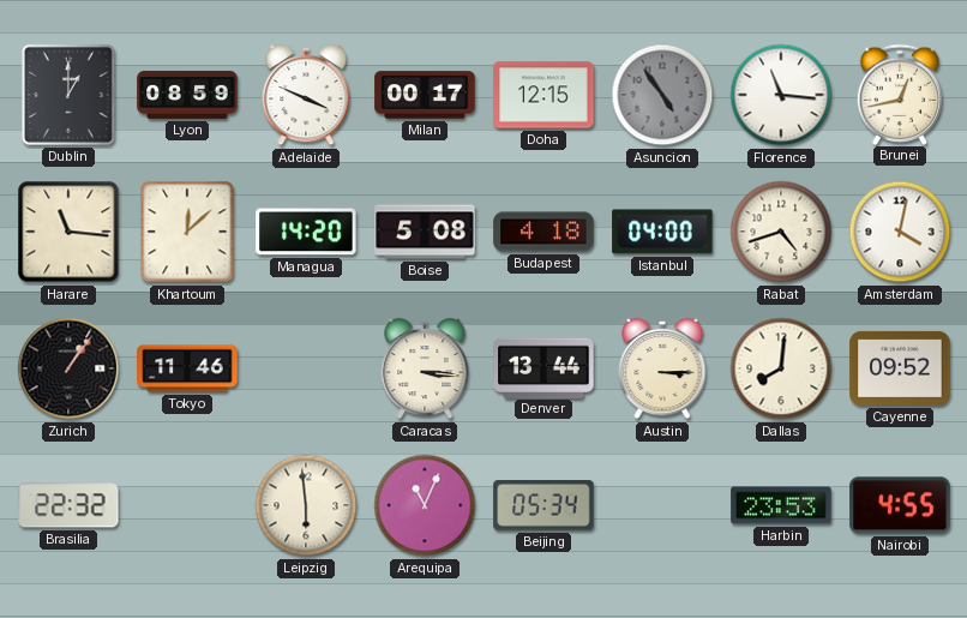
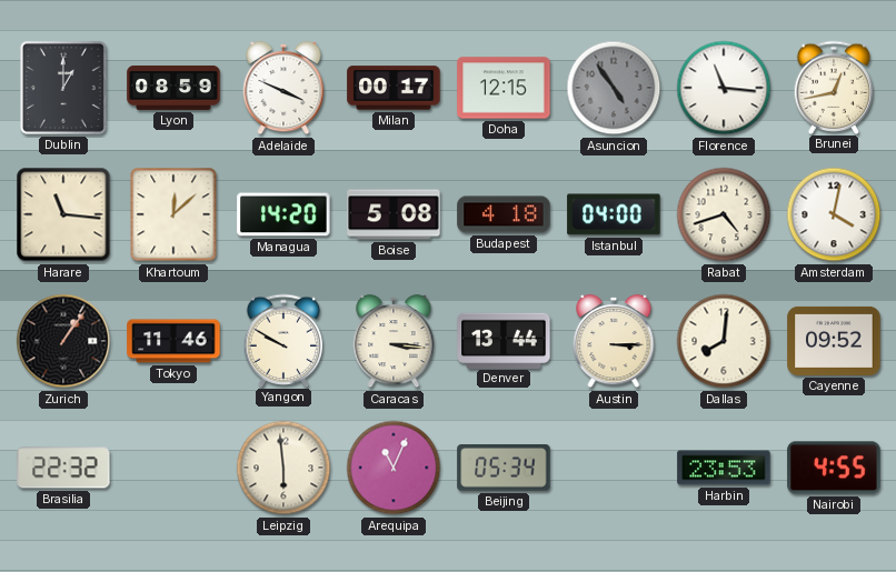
Yangon: none -> 9:50
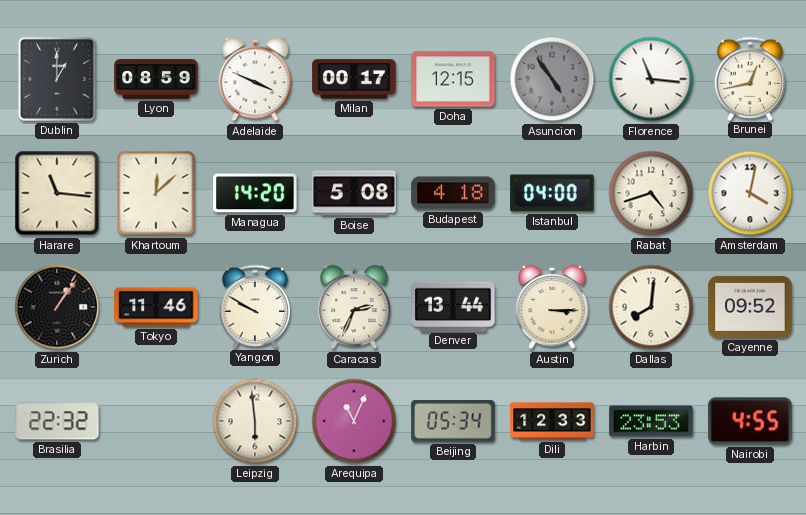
Caracas: 3:16 -> 2:34
Dili: none -> 12:33
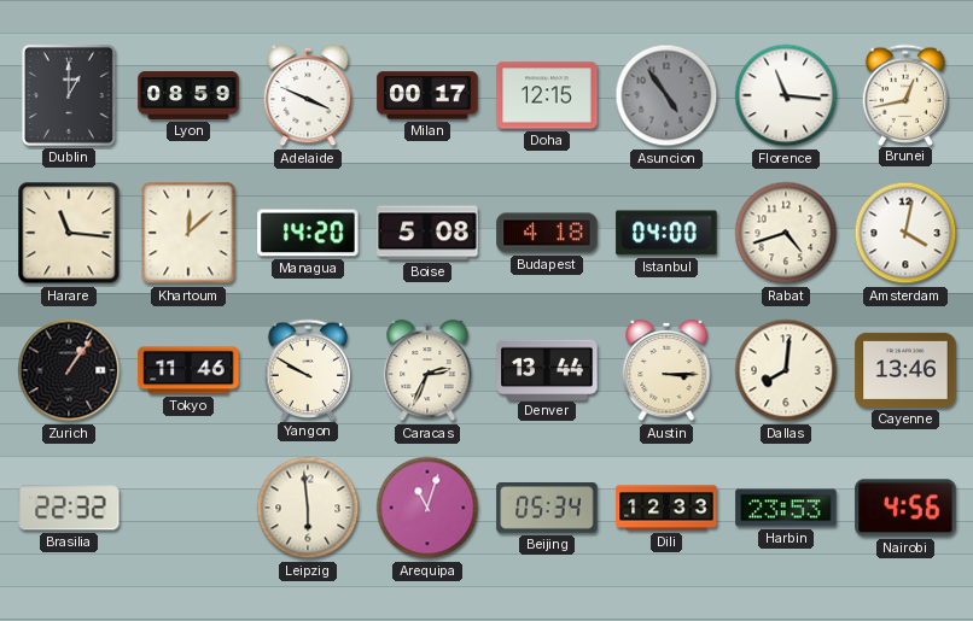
Cayenne: 09:52 -> 13:46
Arequipa: 11:04 -> 11:03
Nairobi: 4:55 -> 4:56
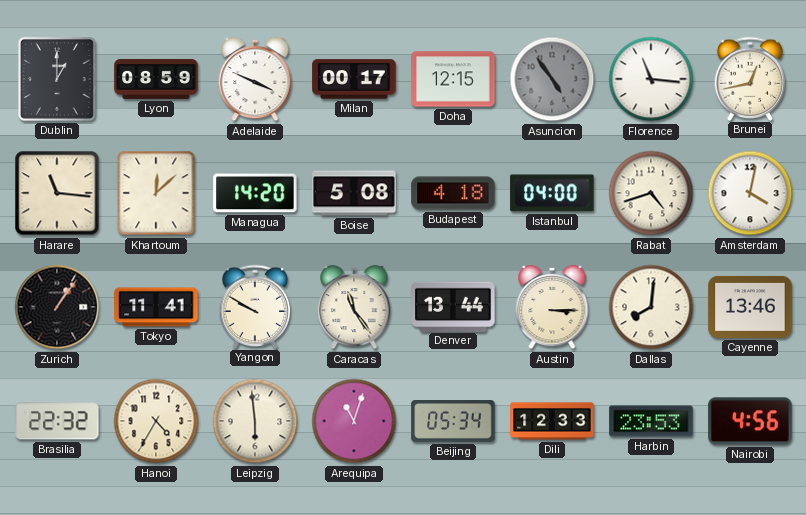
Tokyo: 11:46 -> 11:41
Caracas: 2:34 -> 11:24
Hanoi: none -> 4:35
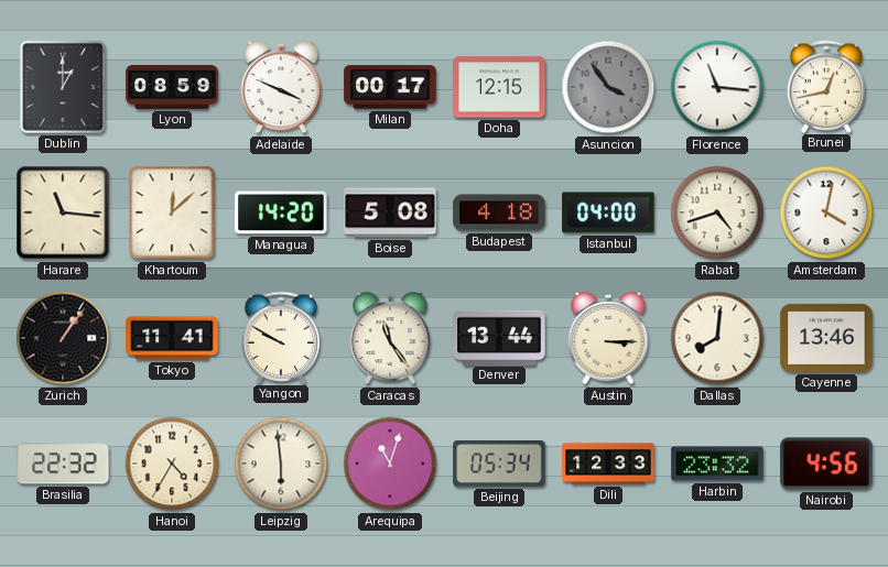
Asuncion: 4:54 -> 3:54
Harbin: 23:53 -> 23:32
